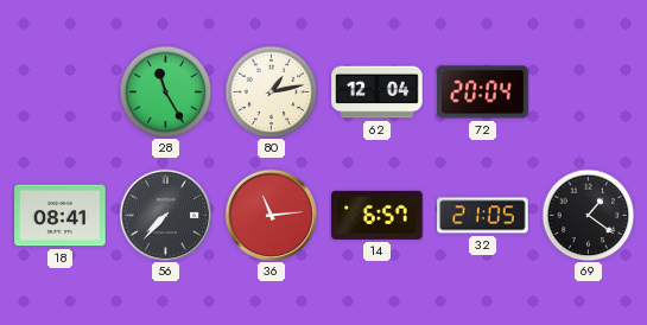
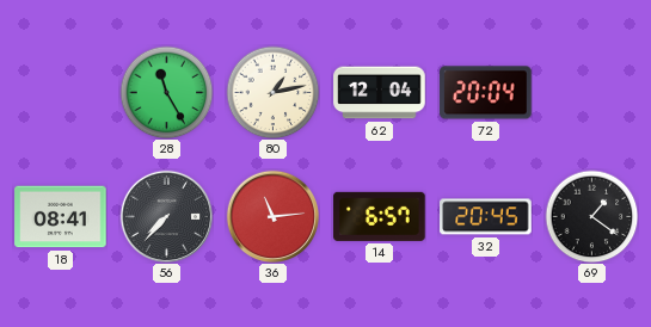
32: 21:05 -> 20:45
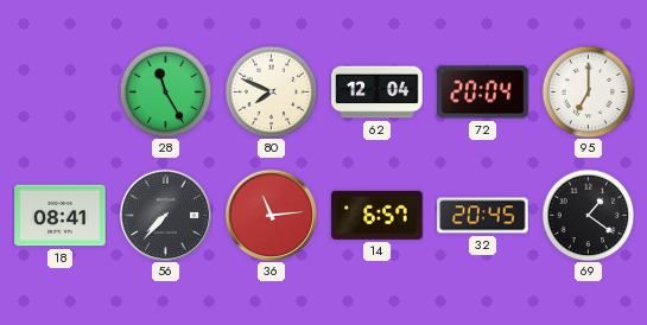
80: 1:13 -> 7:49
95: none -> 7:00
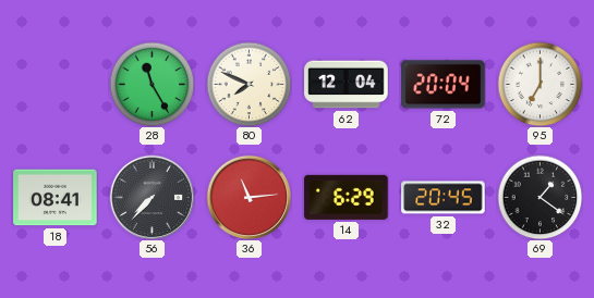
14: 6:57 -> 6:29
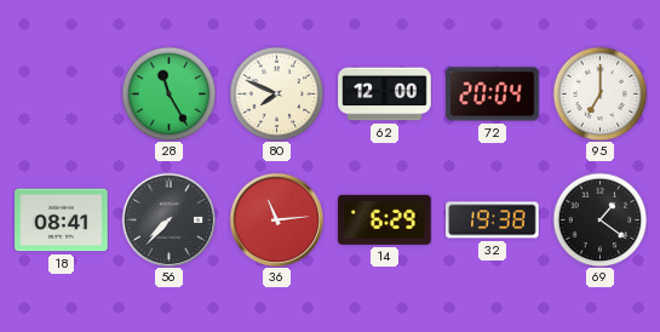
62: 12:04 -> 12:00
32: 20:45 -> 19:38
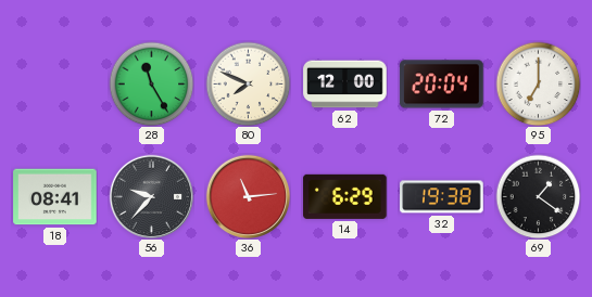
56: 7:37 -> 9:37
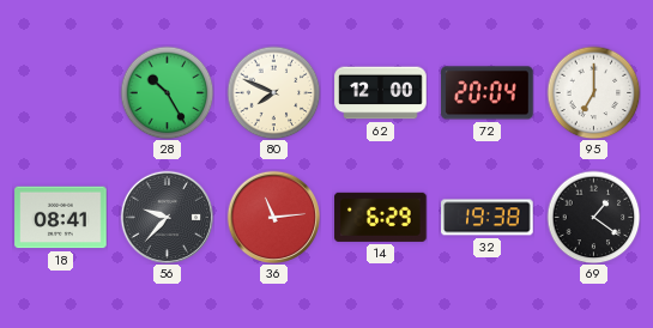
28: 11:25 -> 10:25
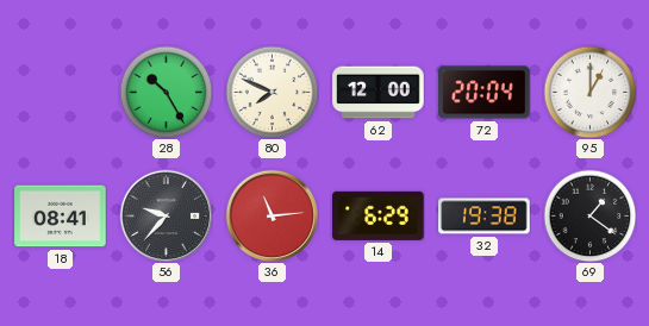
95: 7:00 -> 1:00
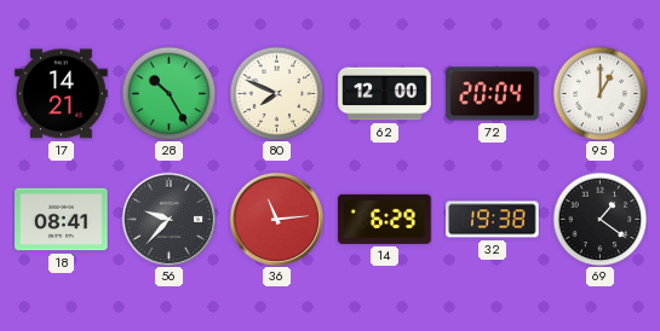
17: none -> 14:21
